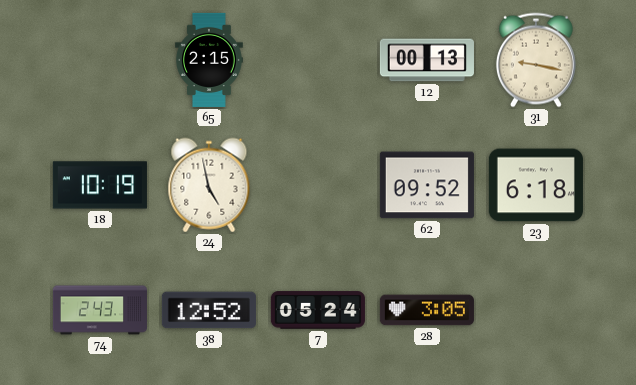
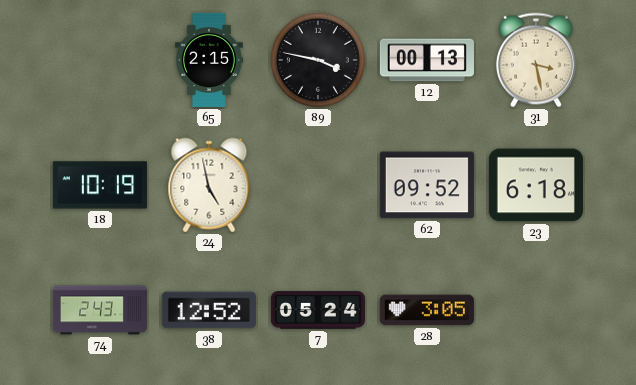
89: none -> 3:47
31: 9:17 -> 3:28
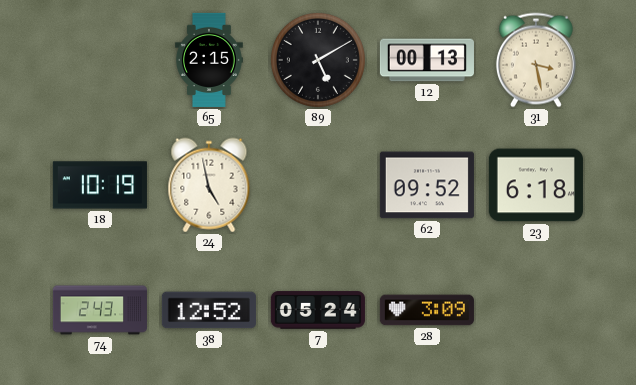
89: 3:47 -> 5:10
28: 3:05 -> 3:09
